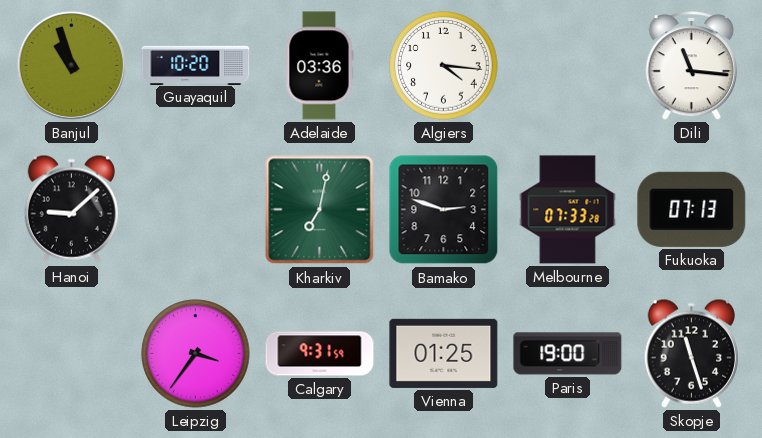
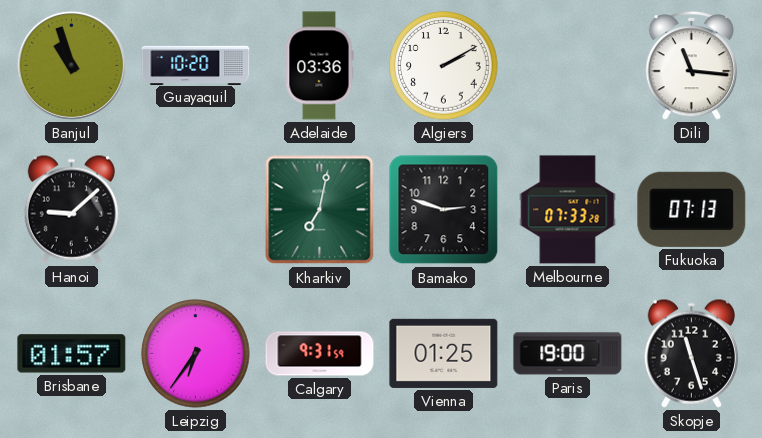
Algiers: 4:16 -> 2:10
Brisbane: none -> 01:57
Leipzig: 3:36 -> 6:36
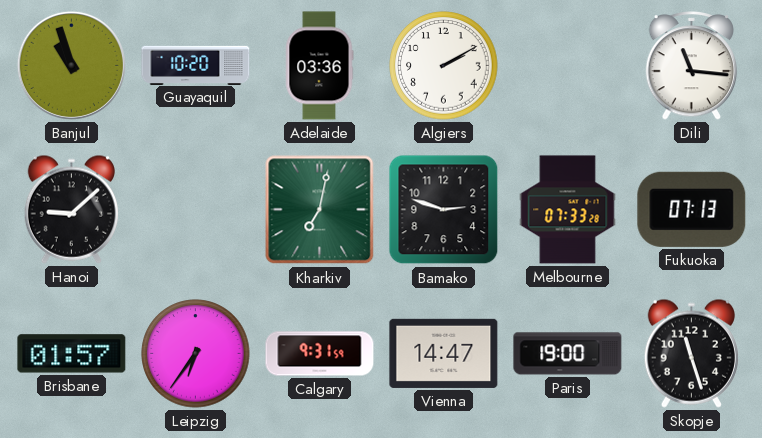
Vienna: 01:25 -> 14:47
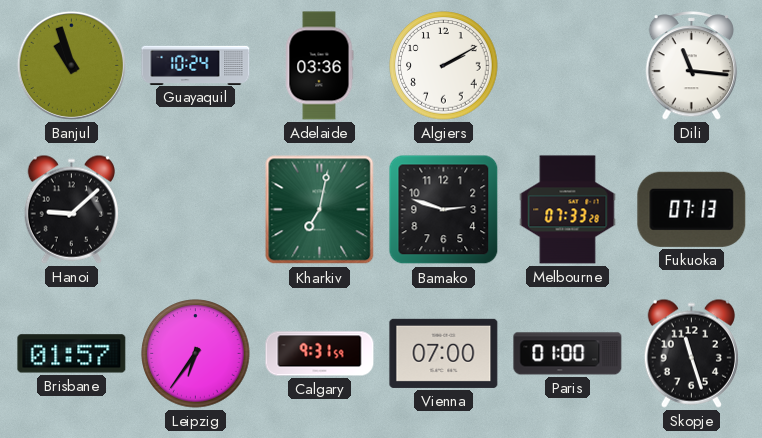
Guayaquil: 10:20 -> 10:24
Vienna: 14:47 -> 07:00
Paris: 19:00 -> 01:00
